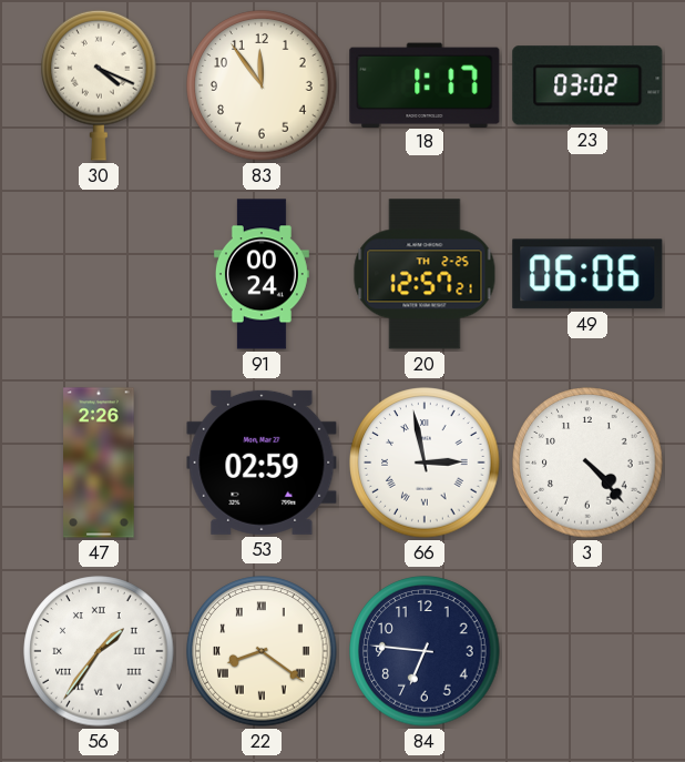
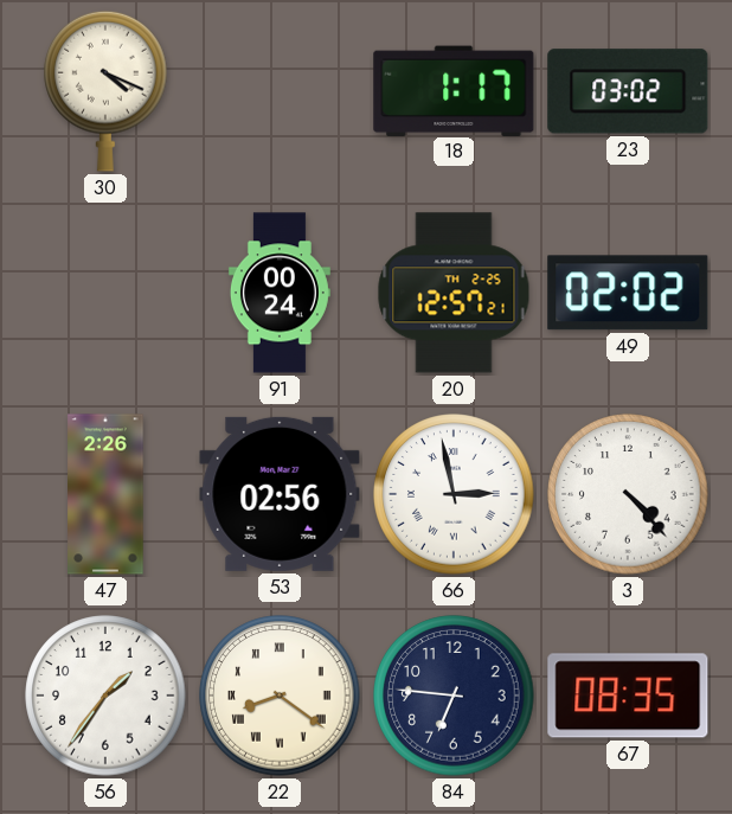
83: 11:54 -> none
49: 06:06 -> 02:02
53: 02:59 -> 02:56
56 numerals: Roman -> Arabic
67: none -> 08:35
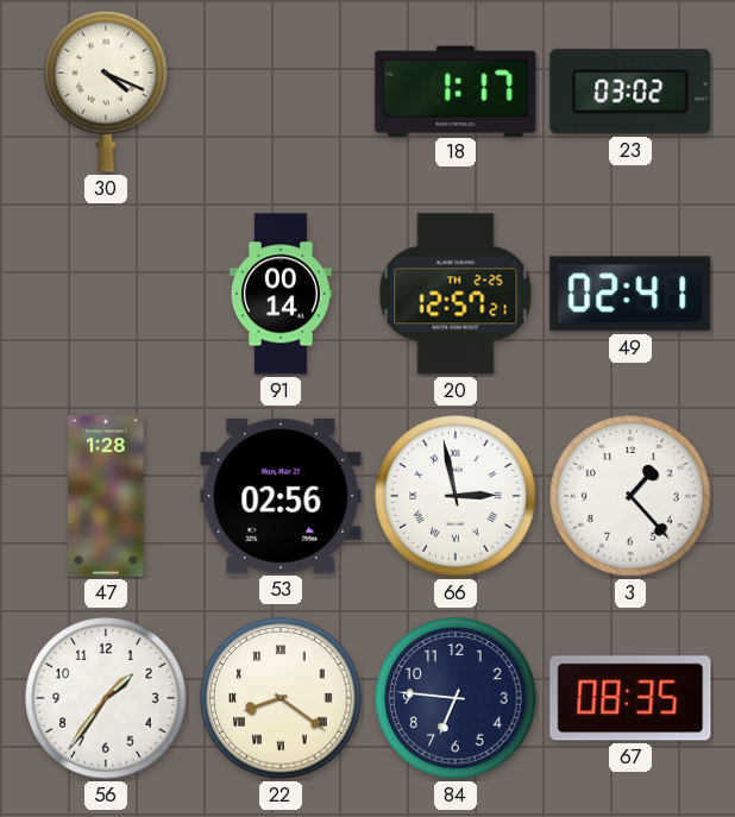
91: 00:24 -> 00:14
49: 02:02 -> 02:41
47: 2:26 -> 1:28
3: 4:23 -> 1:23
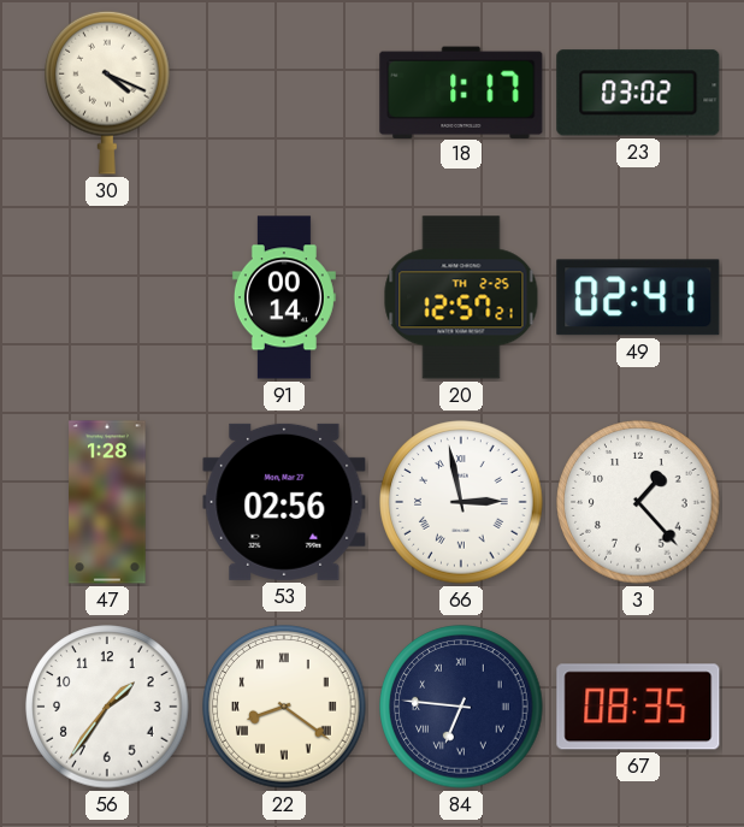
84 numerals: Arabic -> Roman
